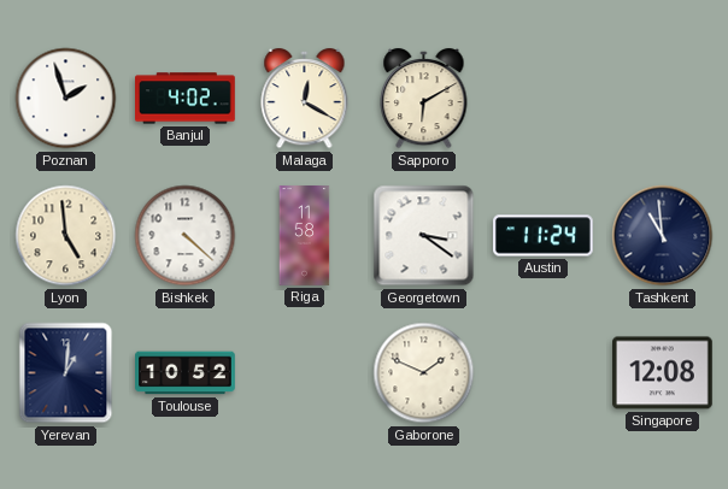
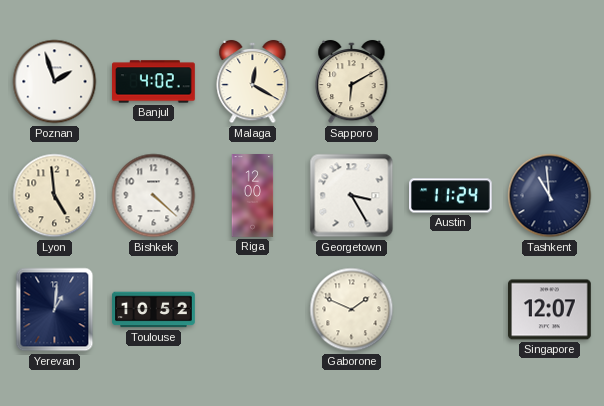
Riga: 11:58 -> 12:00
Georgetown: 3:21 -> 3:25
Singapore: 12:08 -> 12:07
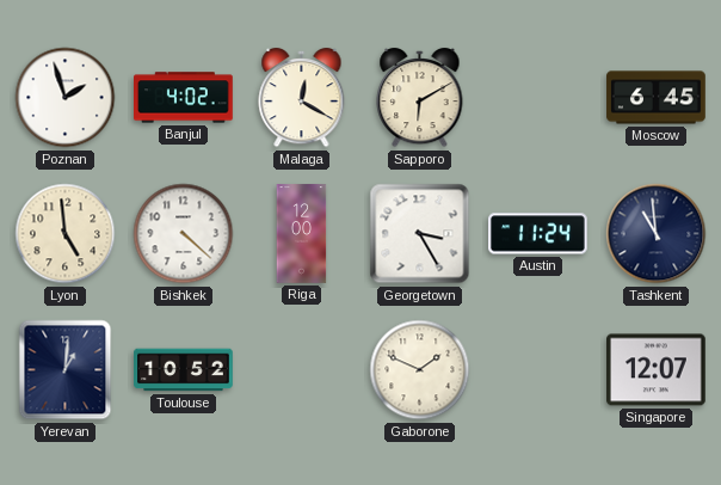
Moscow: none -> 6:45
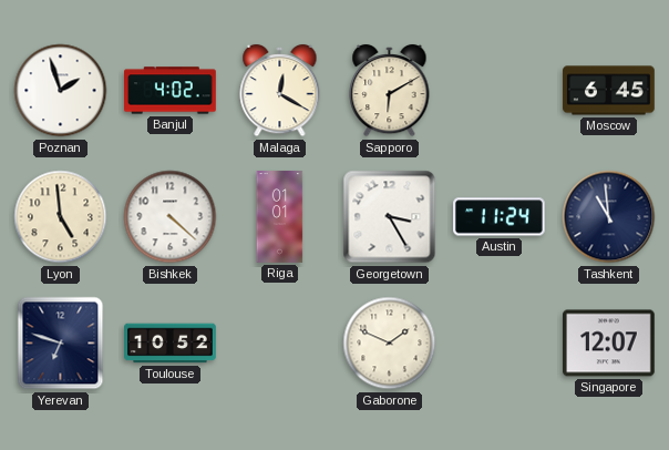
Riga: 12:00 -> 01:01
Yerevan: 1:01 -> 6:48
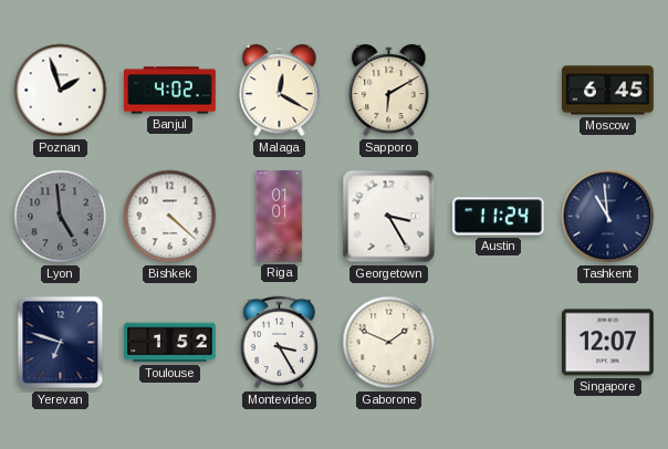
Lyon dial: cream -> grey
Toulouse: 10:52 -> 1:52
Montevideo: none -> 3:25
